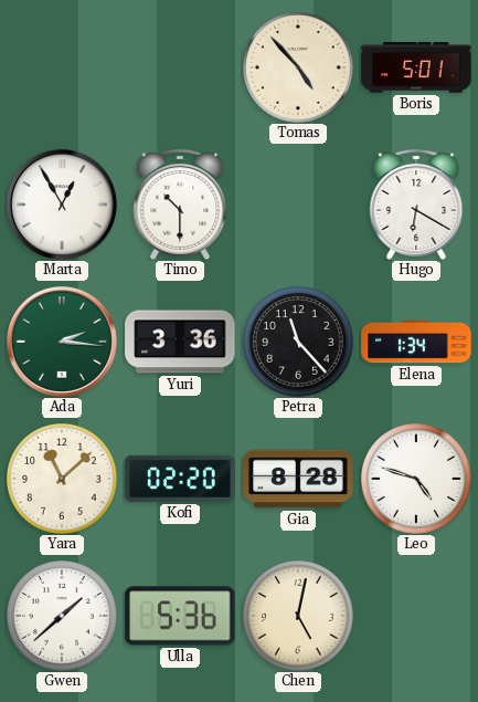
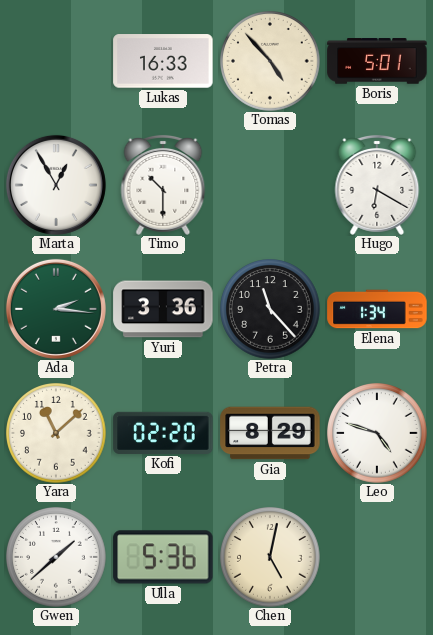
Lukas: none -> 16:33
Gia: 8:28 -> 8:29
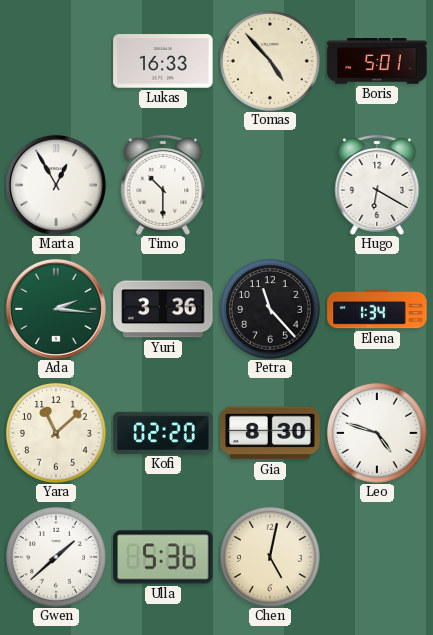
Gia: 8:29 -> 8:30
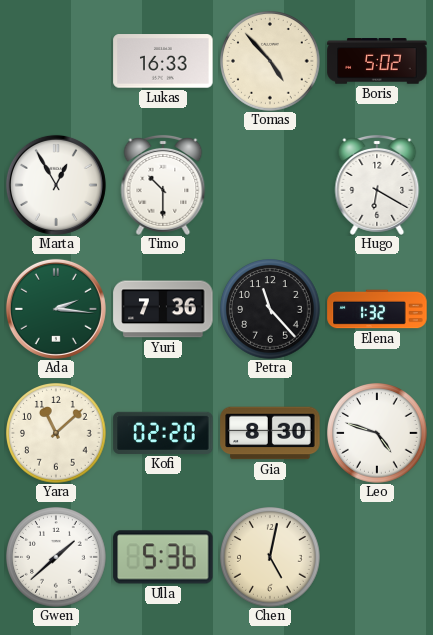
Boris: 5:01 -> 5:02
Yuri: 3:36 -> 7:36
Elena: 1:34 -> 1:32
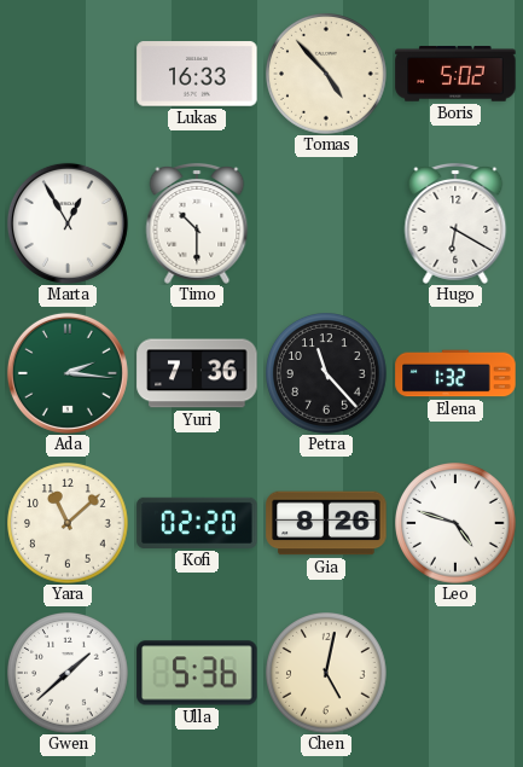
Gia: 8:30 -> 8:26
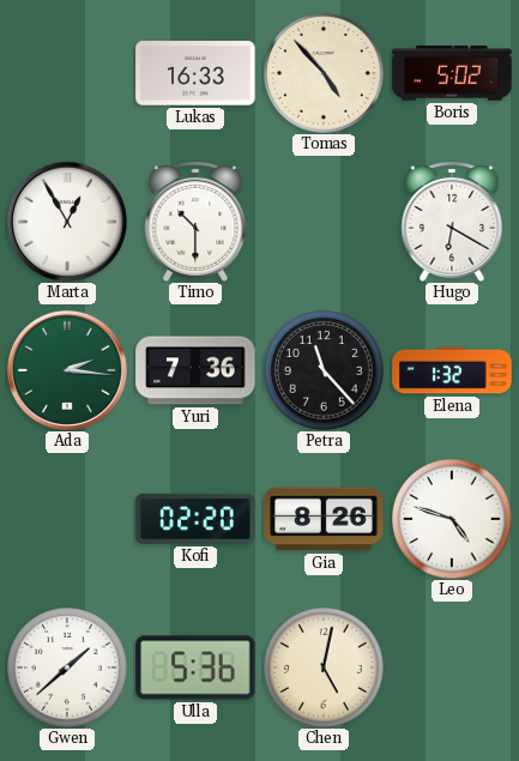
Yara: 11:08 -> none
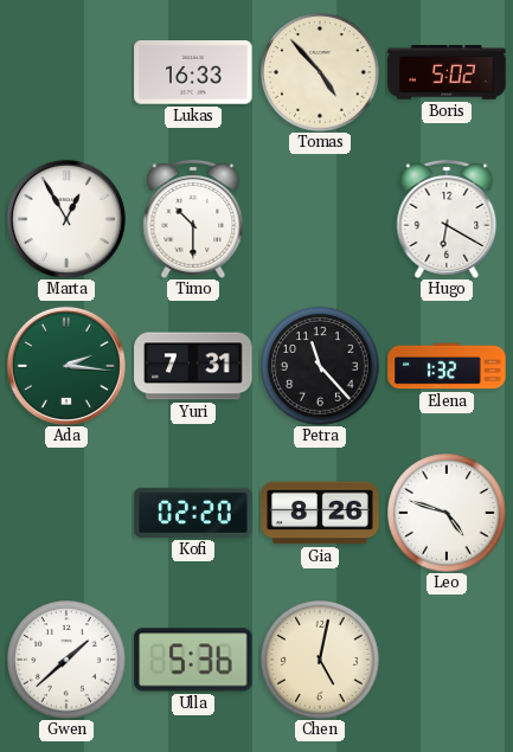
Yuri: 7:36 -> 7:31
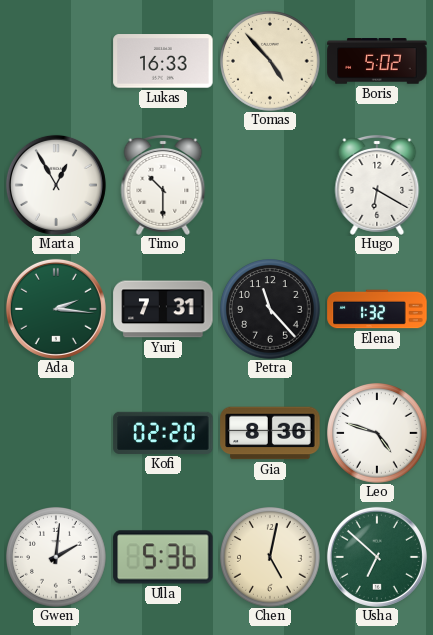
Gia: 8:26 -> 8:36
Gwen: 1:38 -> 2:01
Usha: none -> 6:52
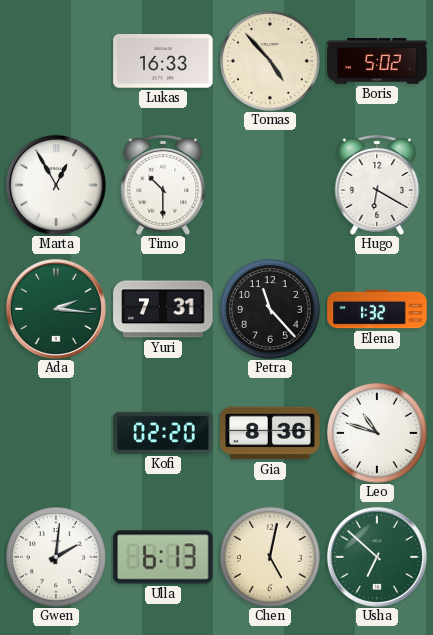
Leo: 4:48 -> 10:48
Ulla: 5:36 -> 6:13
